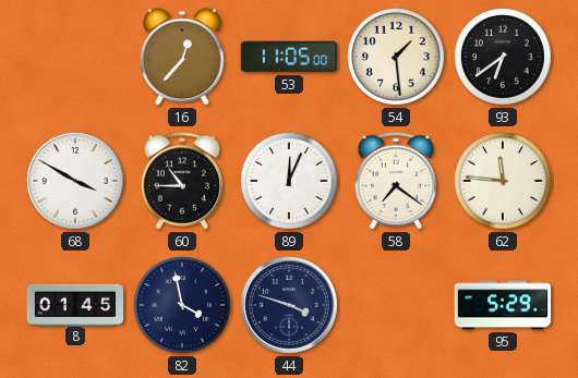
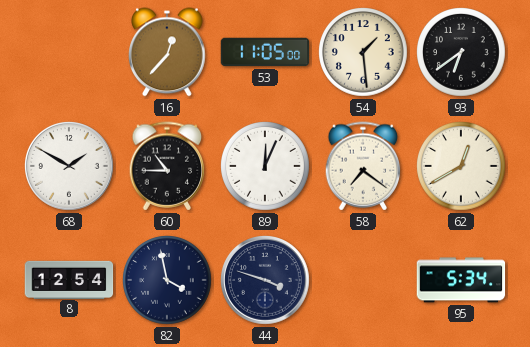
68: 3:50 -> 1:50
62: 11:46 -> 12:40
8: 01:45 -> 12:54
95: 5:29 -> 5:34
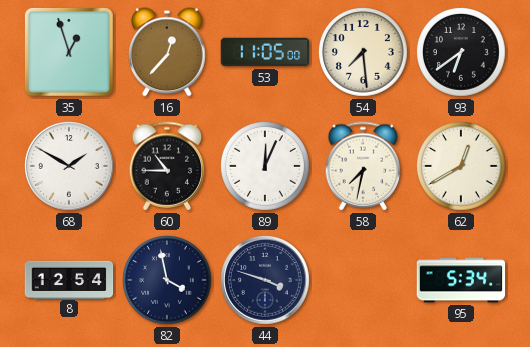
35: none -> 12:57
54: 1:29 -> 7:29
58: 7:21 -> 7:32
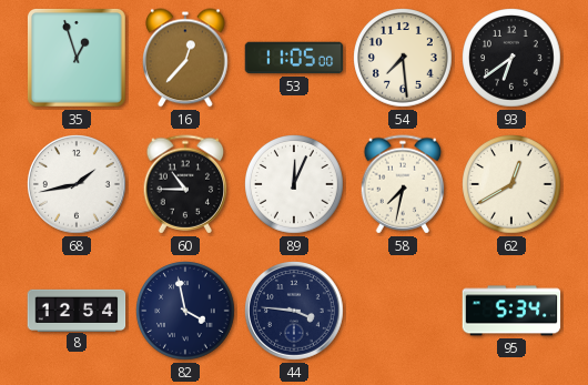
68: 1:50 -> 1:43
44: 3:48 -> 3:46
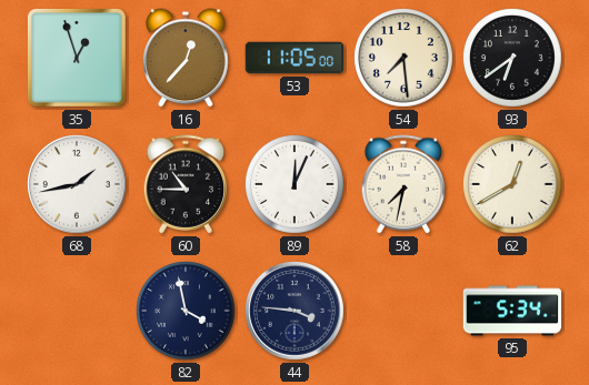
8: 12:54 -> none
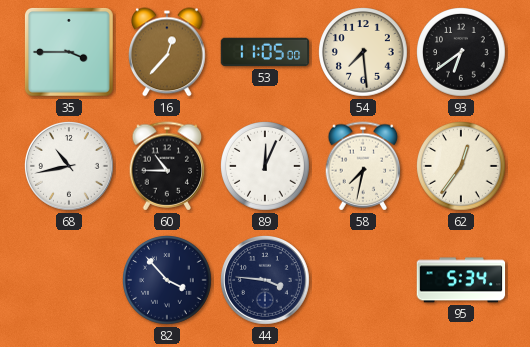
35: 12:57 -> 3:45
68: 1:43 -> 10:43
62: 12:40 -> 12:36
82: 3:58 -> 3:53
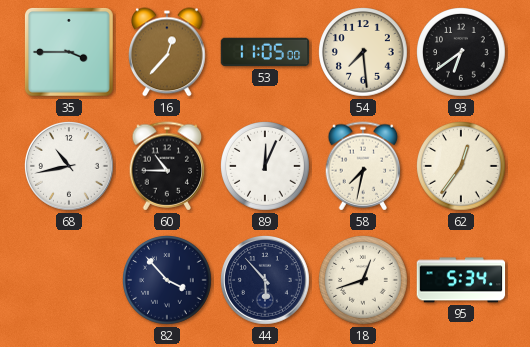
44: 3:46 -> 5:53
18: none -> 12:42
